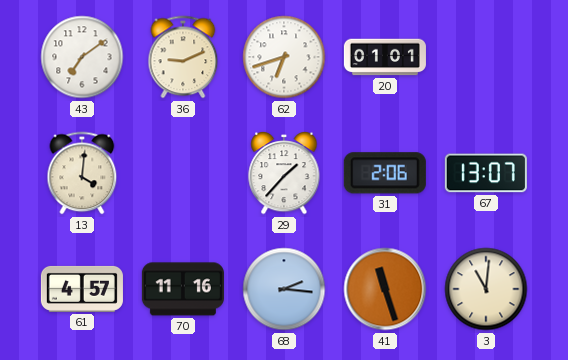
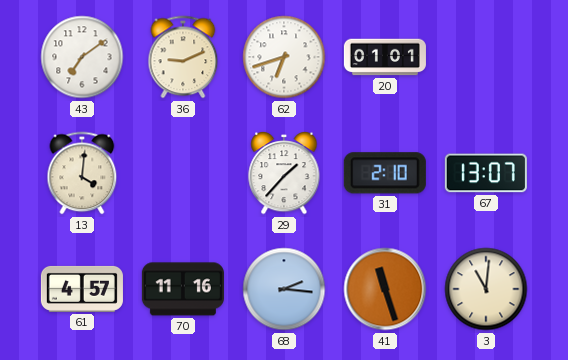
31: 2:06 -> 2:10
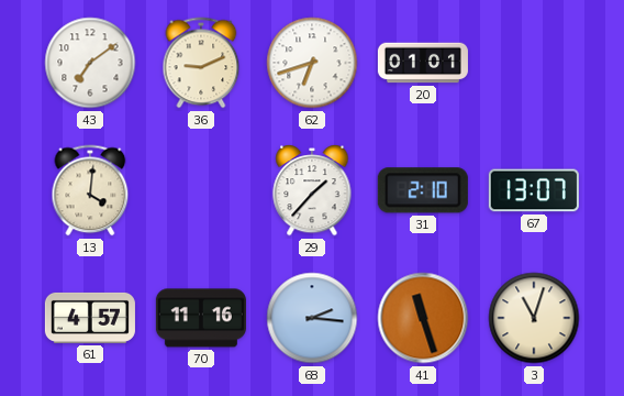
3: 11:01 -> 11:03
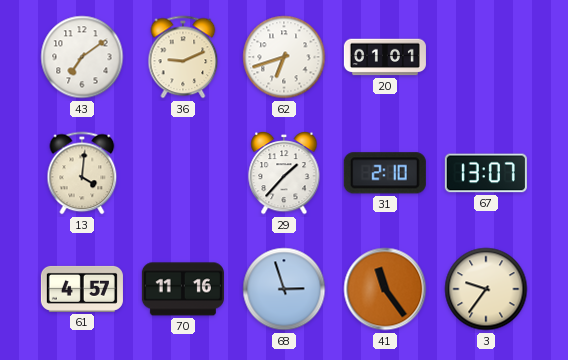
68: 2:16 -> 2:57
41: 11:27 -> 11:24
3: 11:03 -> 9:36
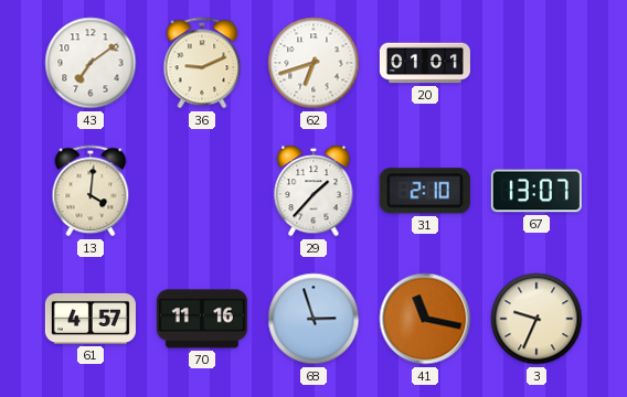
41: 11:24 -> 11:17
3: 9:36 -> 9:34
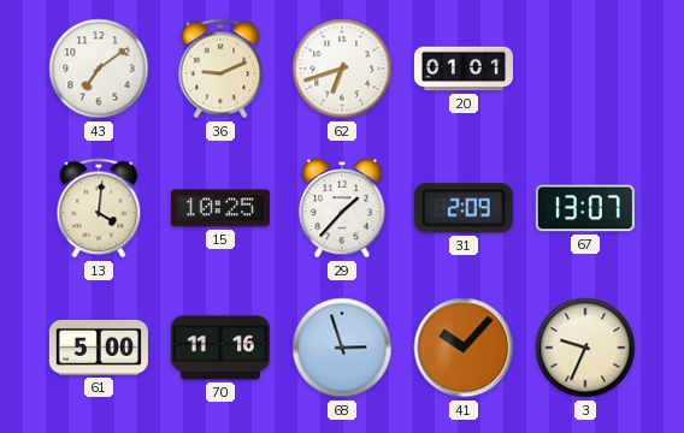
15: none -> 10:25
31: 2:10 -> 2:09
61: 4:57 -> 5:00
41: 11:17 -> 10:07
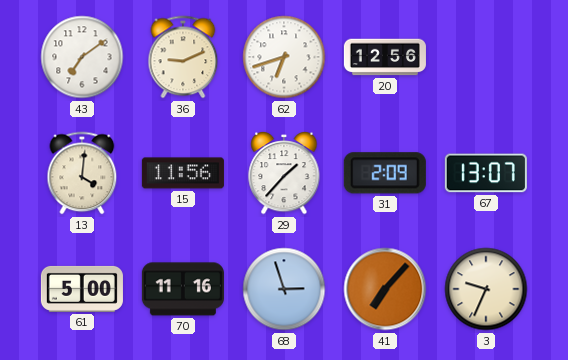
20: 01:01 -> 12:56
15: 10:25 -> 11:56
41: 10:07 -> 7:07
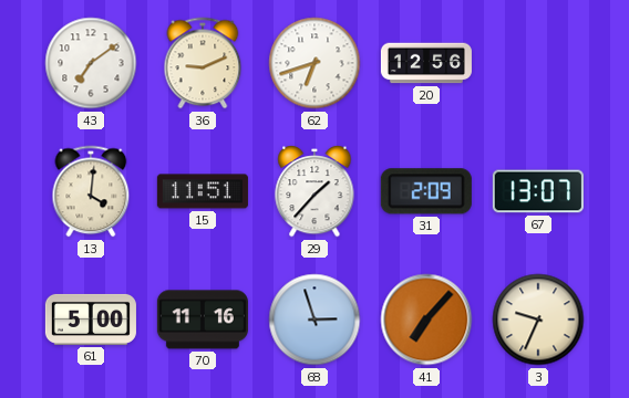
15: 11:56 -> 11:51
